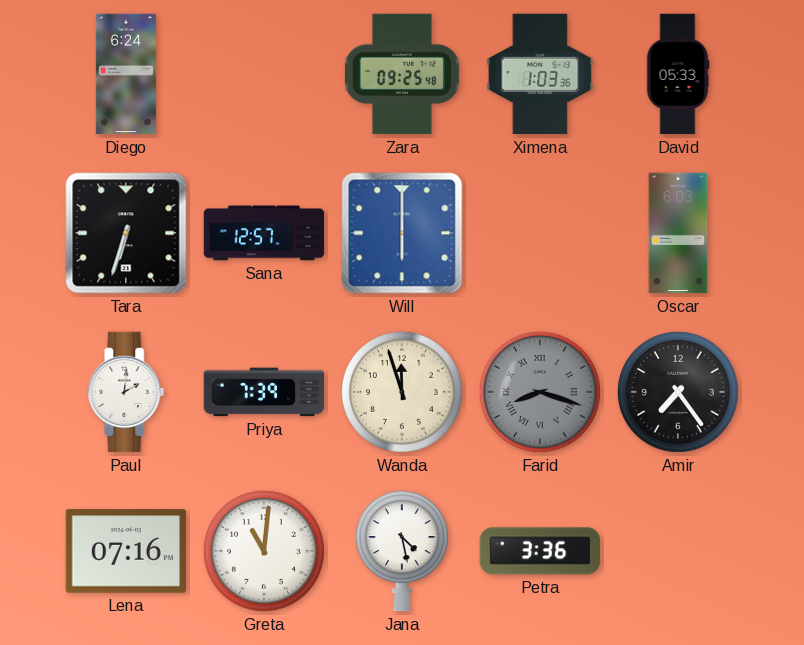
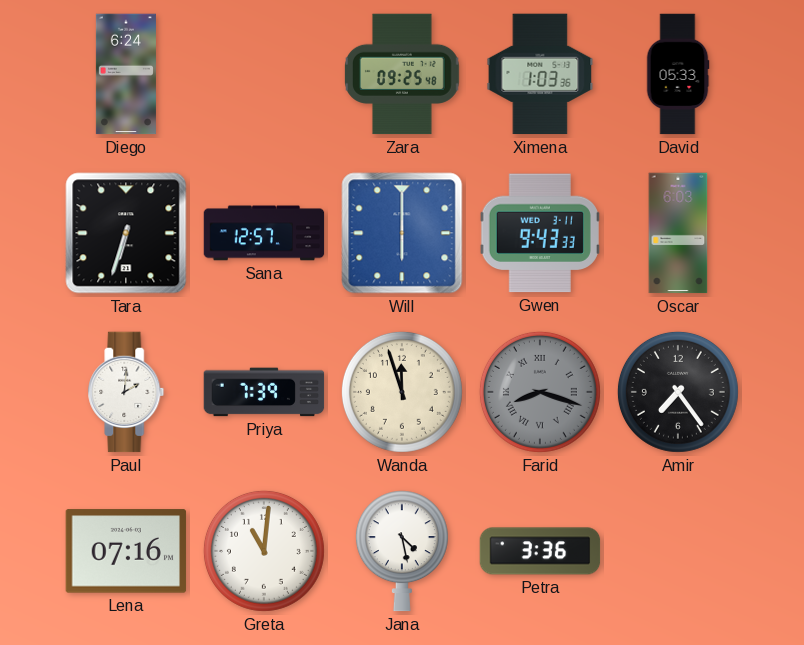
Gwen: none -> 9:43
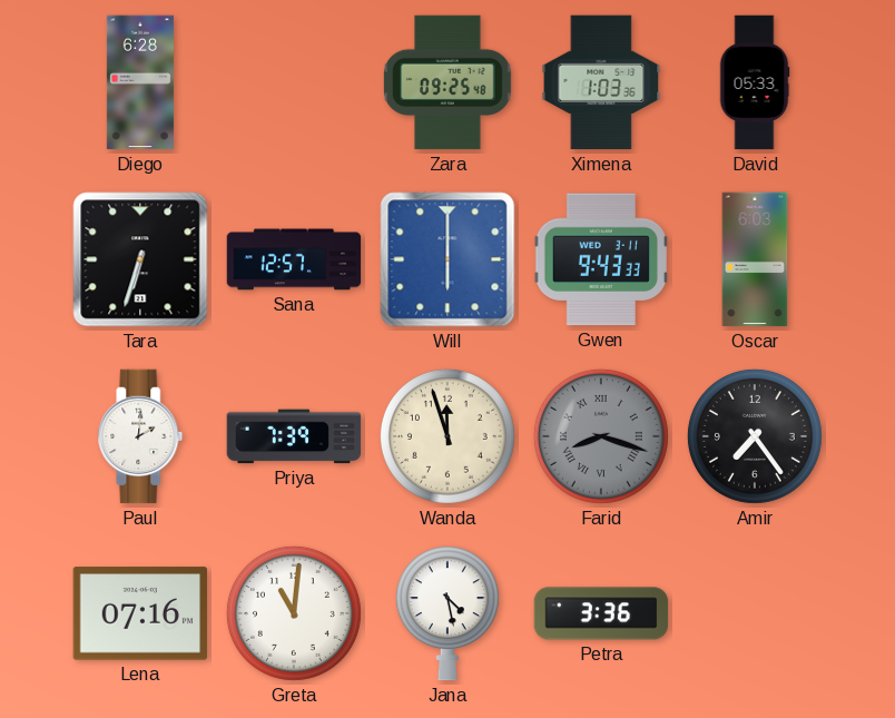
Diego: 6:24 -> 6:28
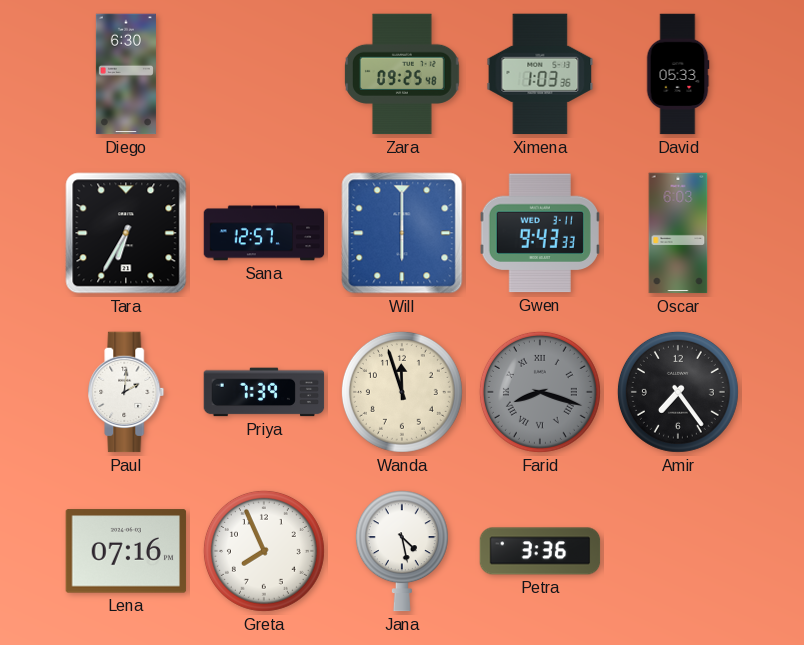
Diego: 6:28 -> 6:30
Tara: 6:33 -> 6:35
Greta: 11:01 -> 7:56
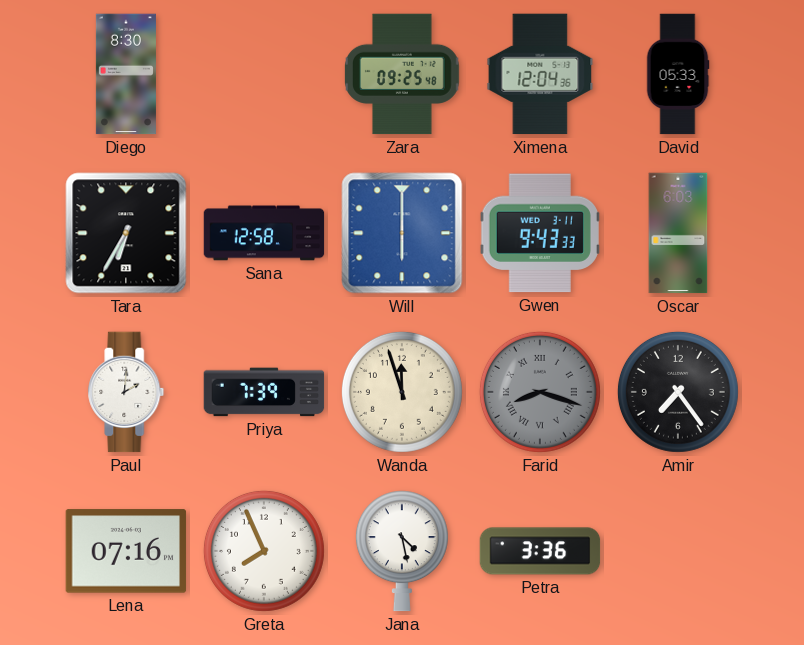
Diego: 6:30 -> 8:30
Ximena: 1:03 -> 12:04
Sana: 12:57 -> 12:58
